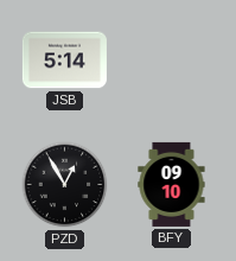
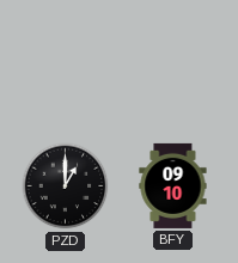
JSB: 5:14 -> none
PZD: 12:55 -> 1:00
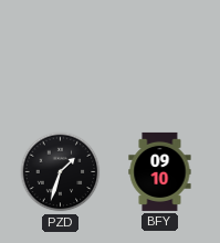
PZD: 1:00 -> 1:33
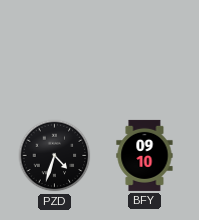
PZD: 1:33 -> 4:33
